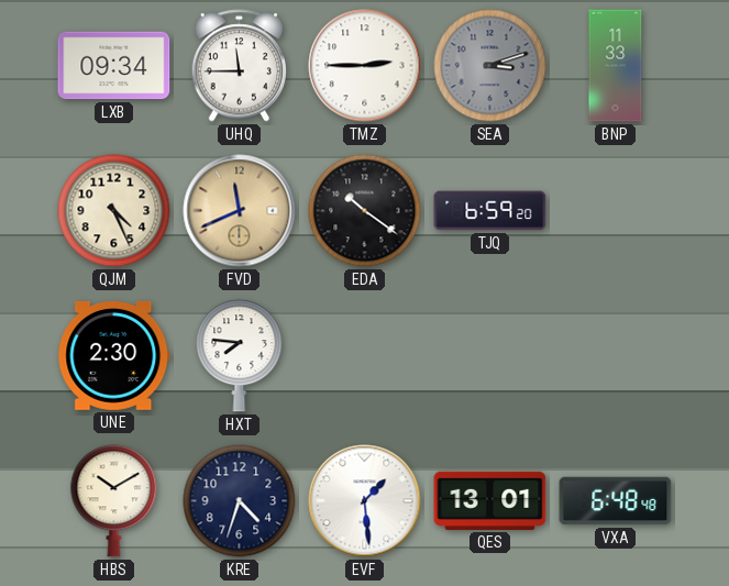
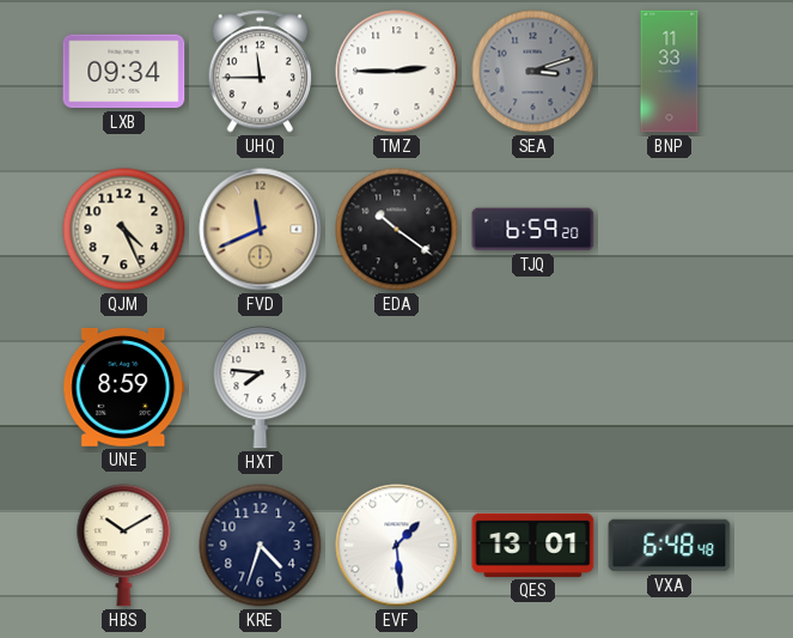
UNE: 2:30 -> 8:59
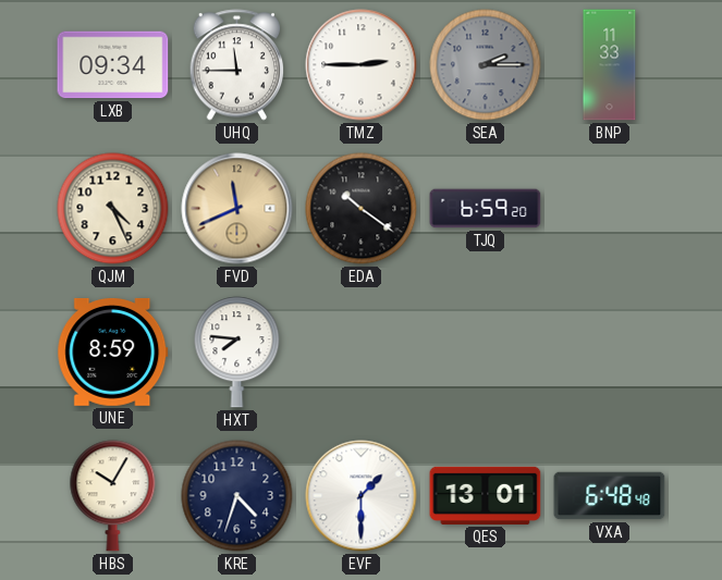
SEA: 3:12 -> 2:15
HBS: 10:10 -> 10:05
EVF: 1:29 -> 1:30
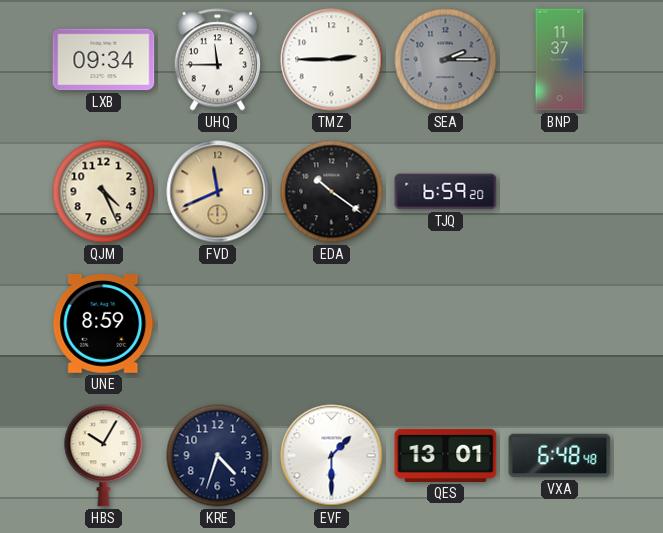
BNP: 11:33 -> 11:37
HXT: 7:46 -> none
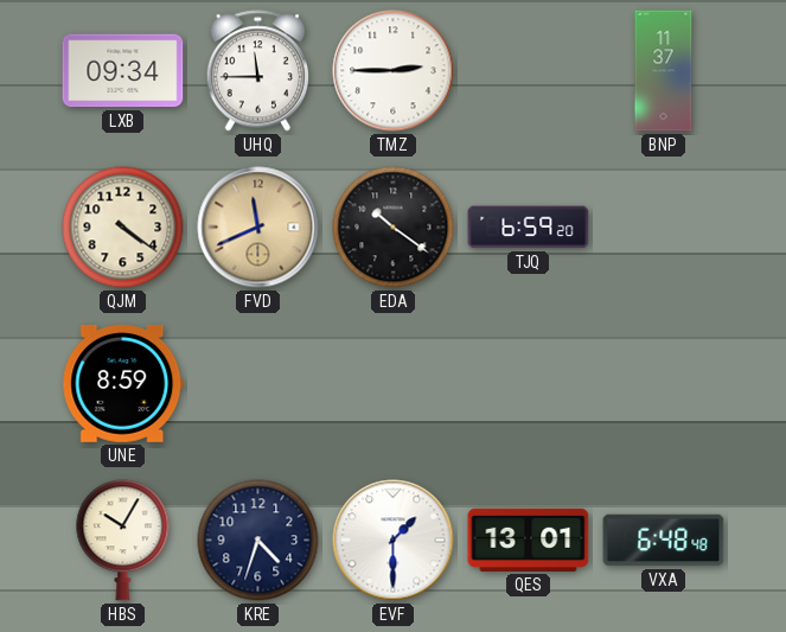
SEA: 2:15 -> none
QJM: 4:26 -> 4:21
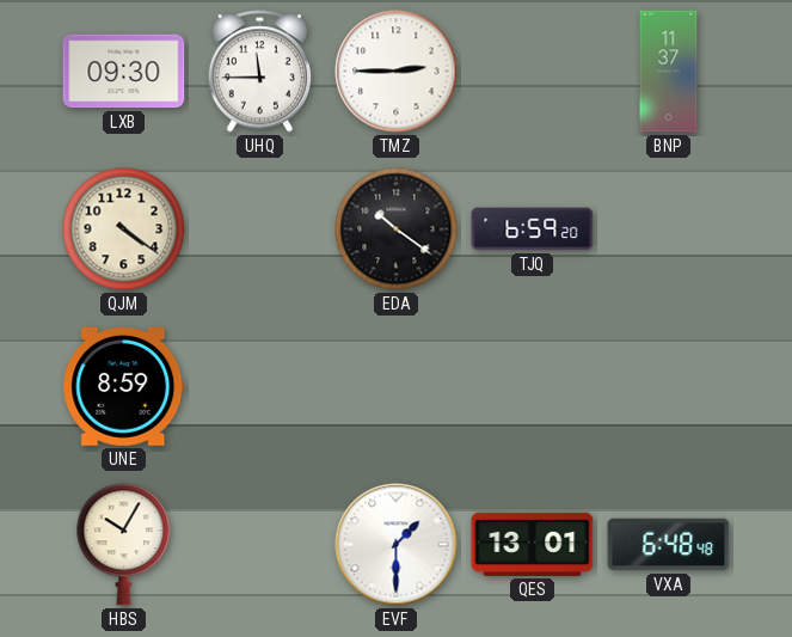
LXB: 09:34 -> 09:30
FVD: 11:41 -> none
KRE: 4:33 -> none
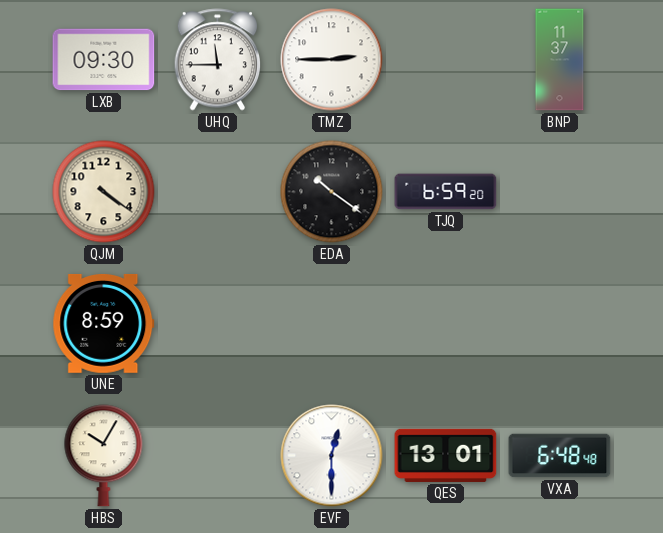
EVF: 1:30 -> 12:30
